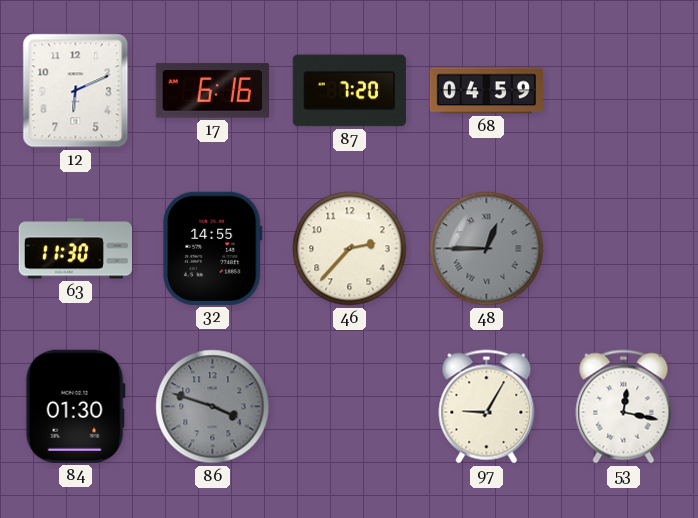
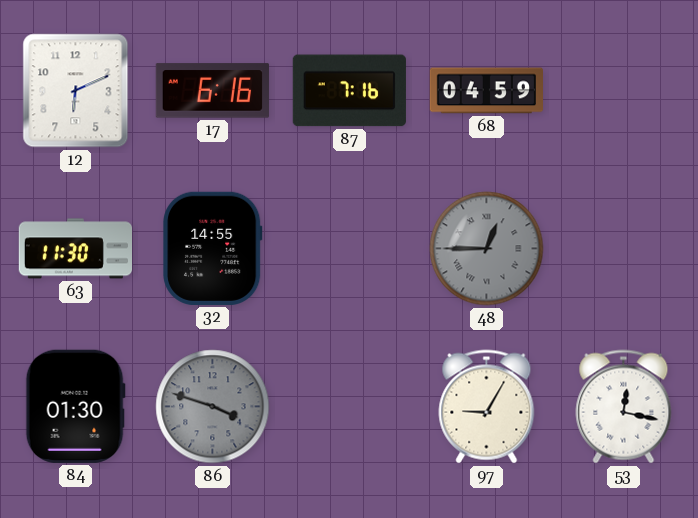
87: 7:20 -> 7:16
46: 2:37 -> none
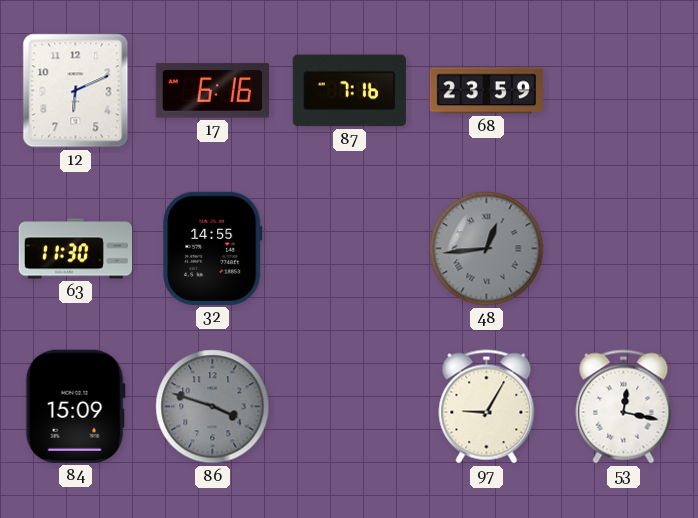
68: 04:59 -> 23:59
48: 12:45 -> 12:44
84: 01:30 -> 15:09
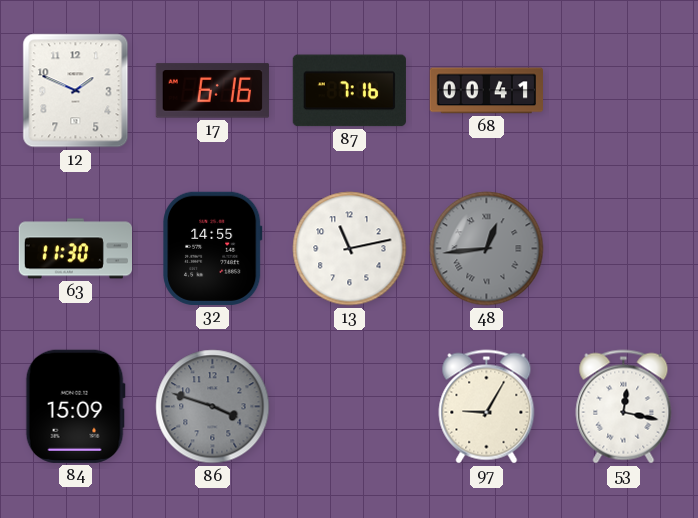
12: 6:11 -> 1:49
68: 23:59 -> 00:41
13: none -> 11:13
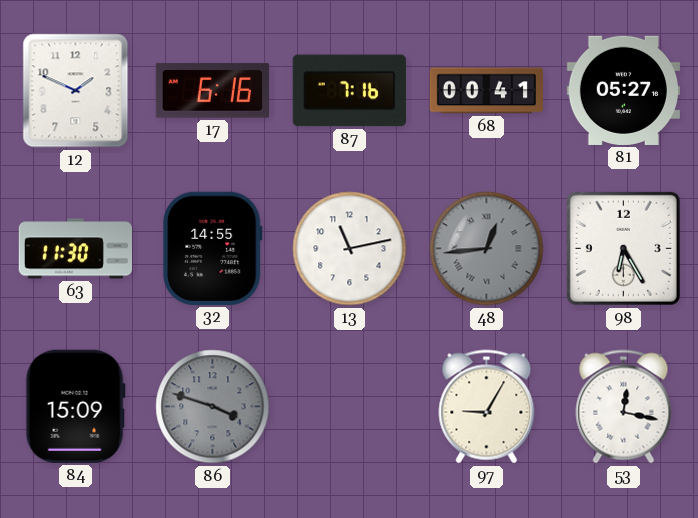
81: none -> 05:27
98: none -> 6:25
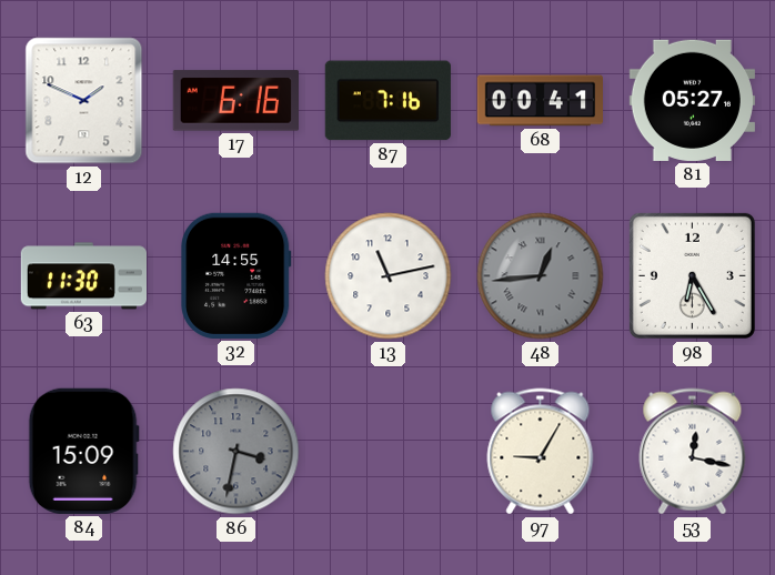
86: 3:48 -> 3:32
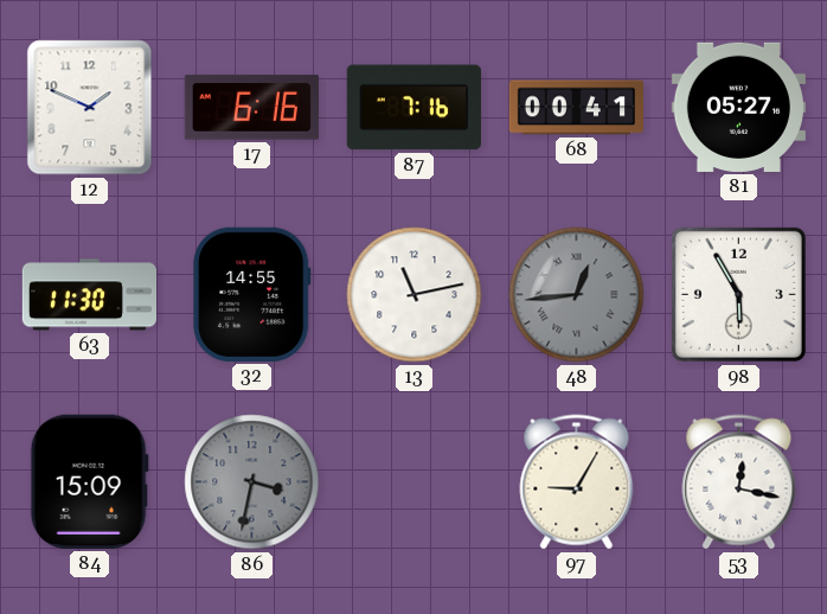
98: 6:25 -> 5:55
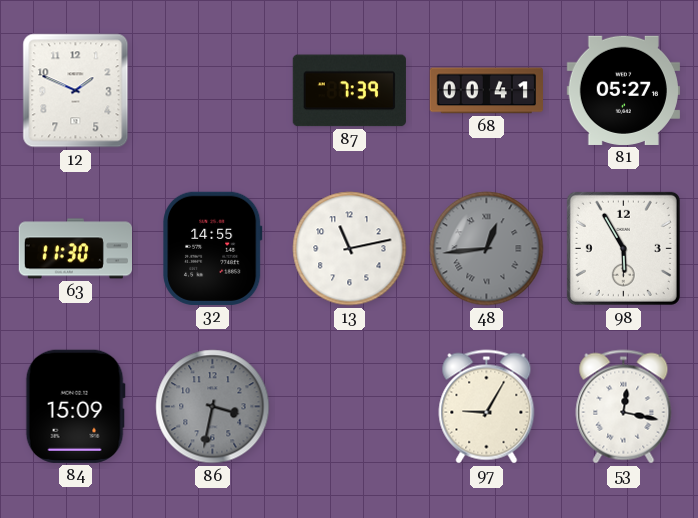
17: 6:16 -> none
87: 7:16 -> 7:39
